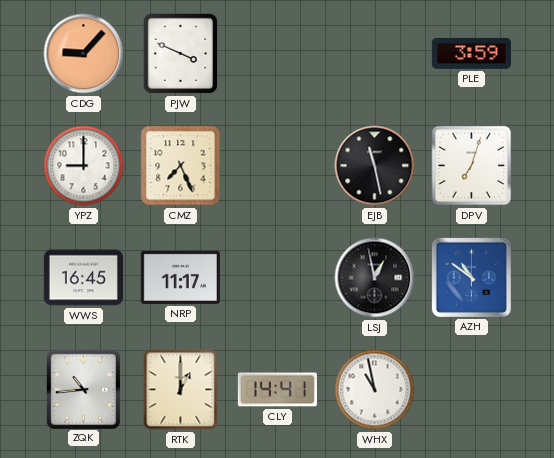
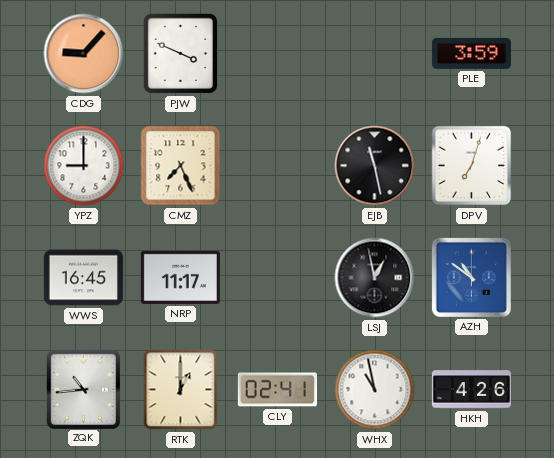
CLY: 14:41 -> 02:41
HKH: none -> 4:26
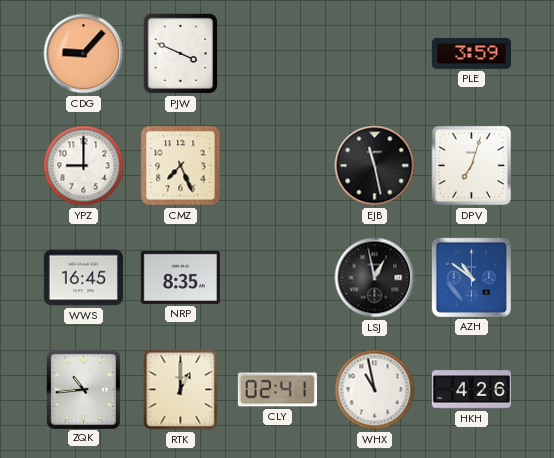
NRP: 11:17 -> 8:35
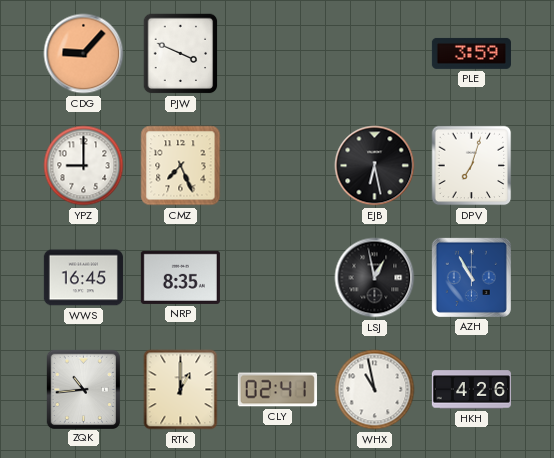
EJB: 11:28 -> 6:28
AZH: 10:51 -> 10:55
